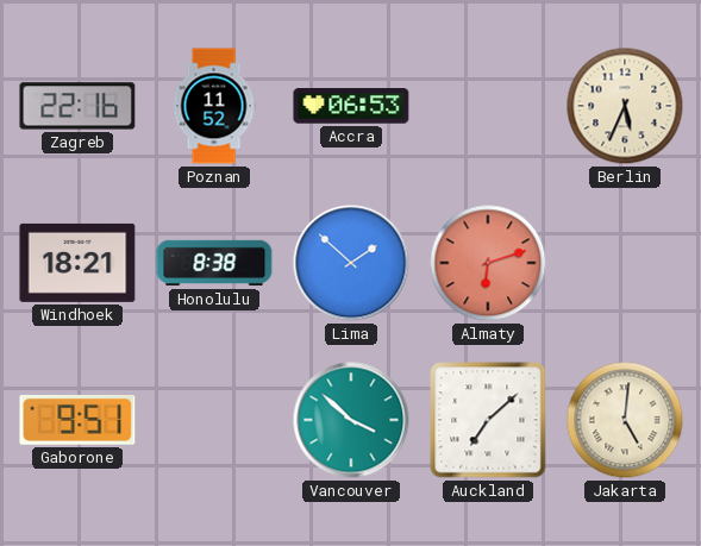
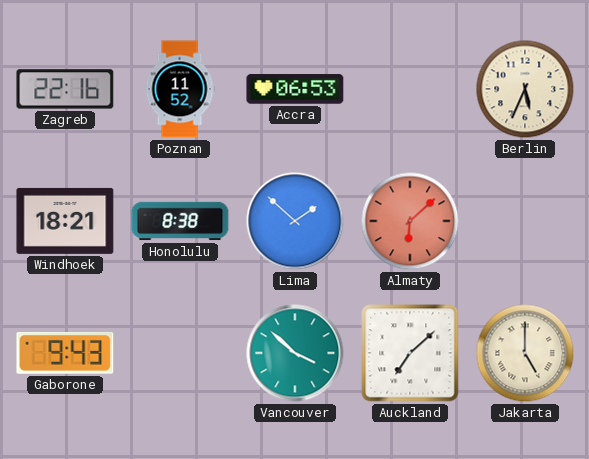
Almaty: 6:12 -> 6:08
Gaborone: 9:51 -> 9:43
Jakarta: 5:01 -> 5:00
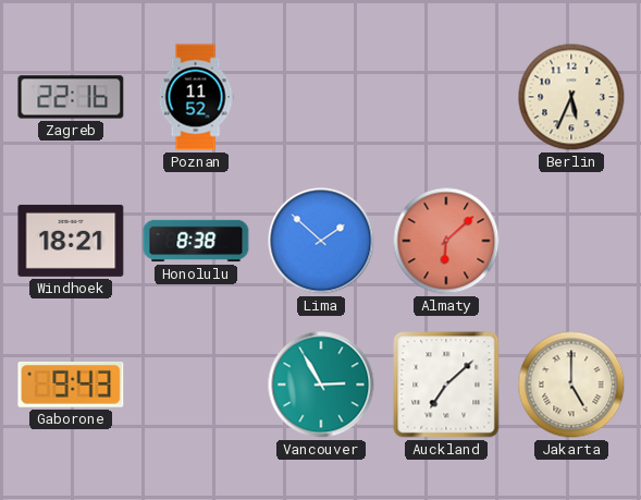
Accra: 06:53 -> none
Vancouver: 3:52 -> 2:55
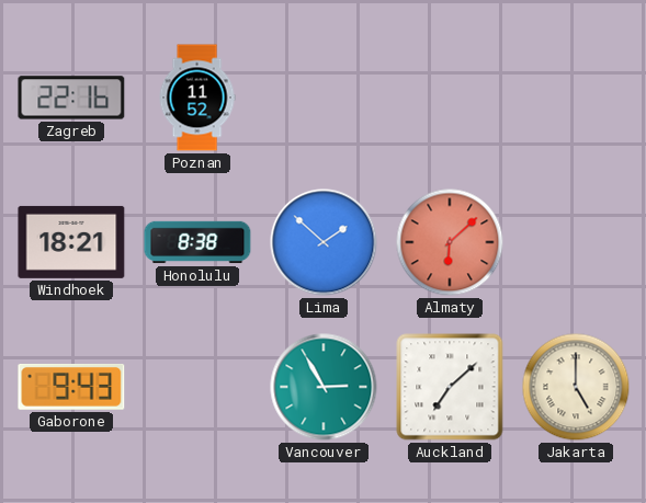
Berlin: 5:34 -> none
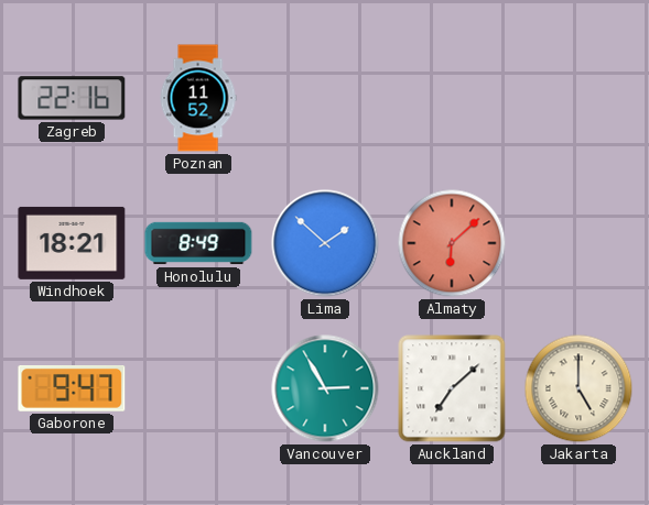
Honolulu: 8:38 -> 8:49
Gaborone: 9:43 -> 9:47
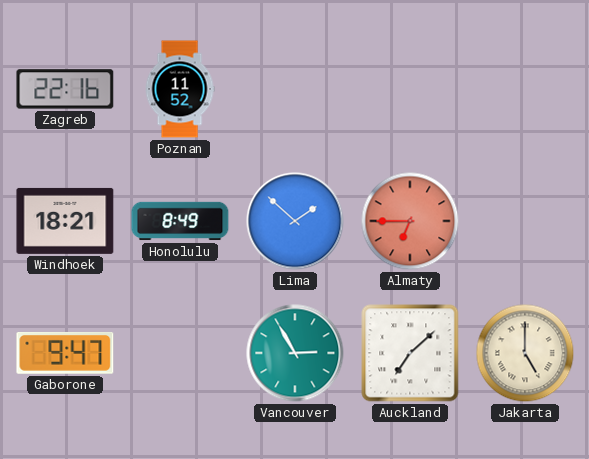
Almaty: 6:08 -> 6:45
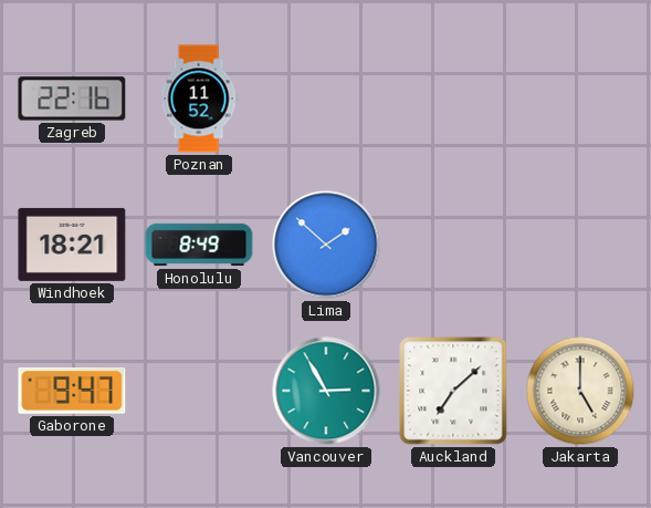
Almaty: 6:45 -> none
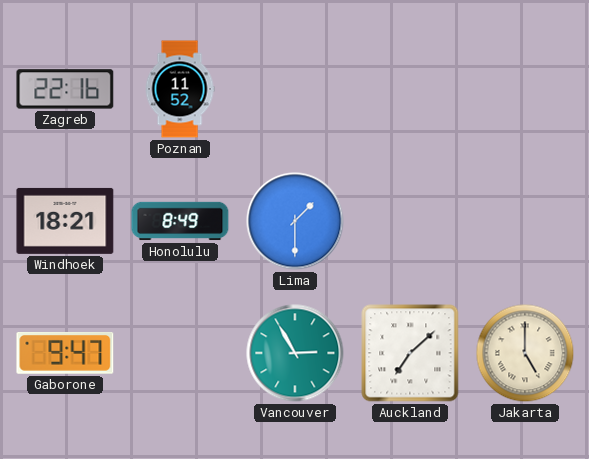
Lima: 1:52 -> 1:30
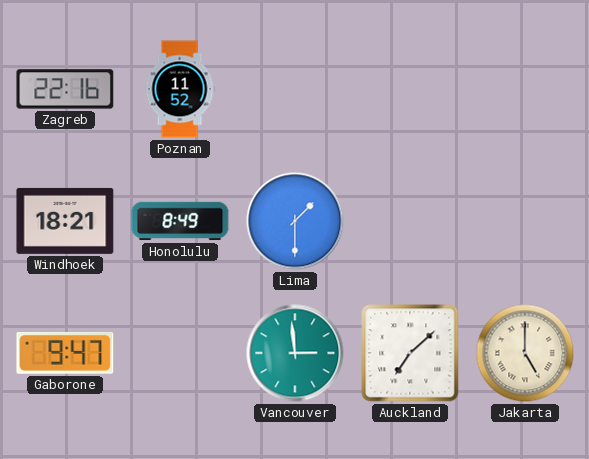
Vancouver: 2:55 -> 2:59
